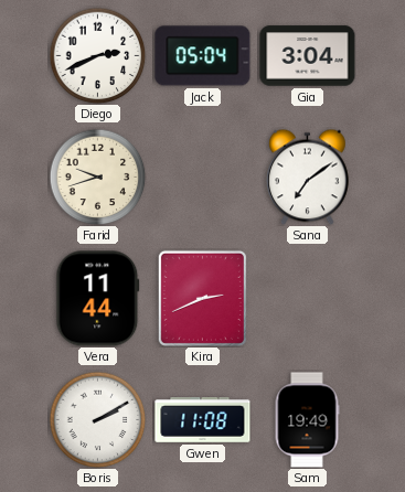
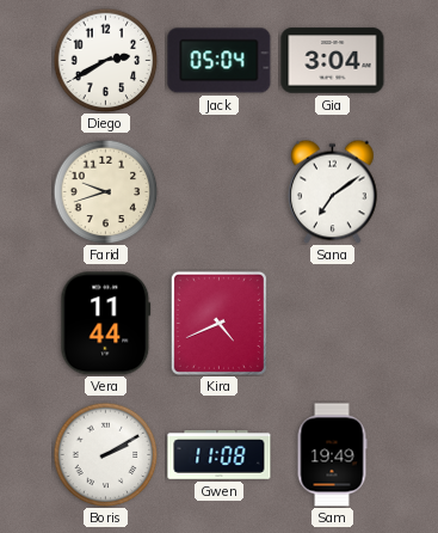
Diego: 2:41 -> 2:40
Kira: 2:41 -> 4:41
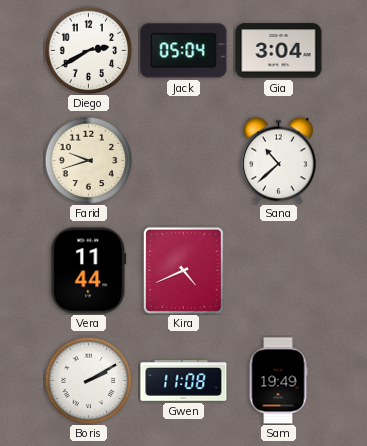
Sana: 7:09 -> 10:38
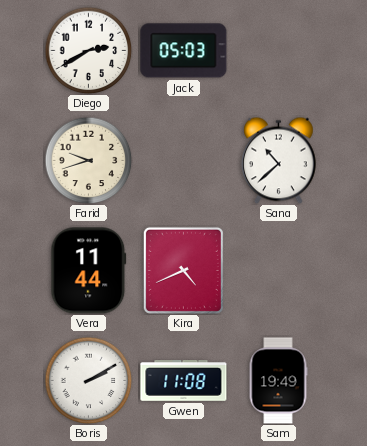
Jack: 05:04 -> 05:03
Gia: 3:04 -> none
